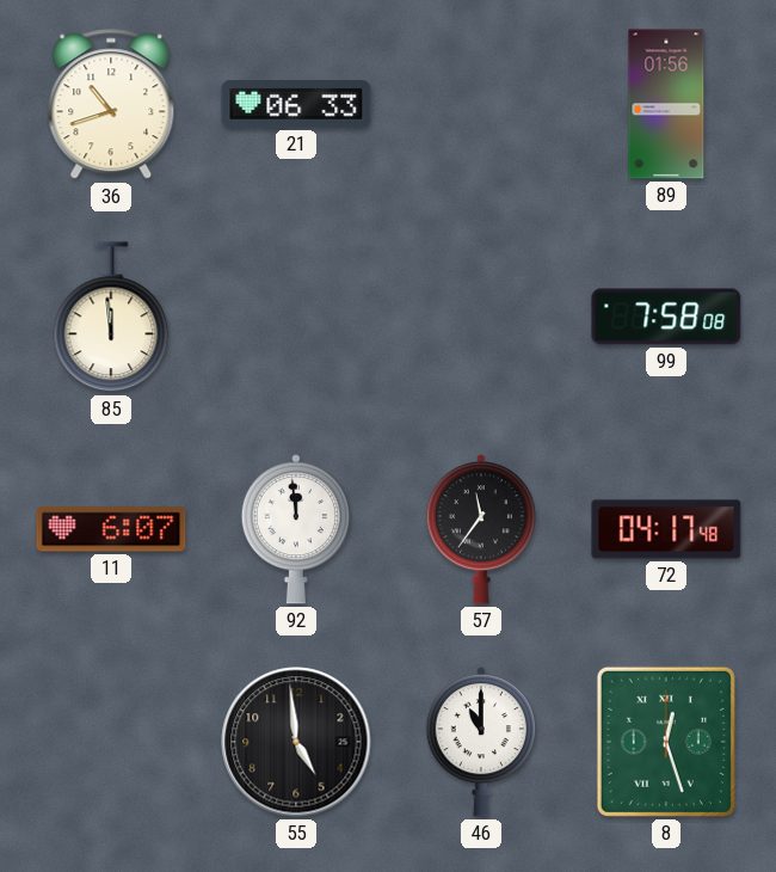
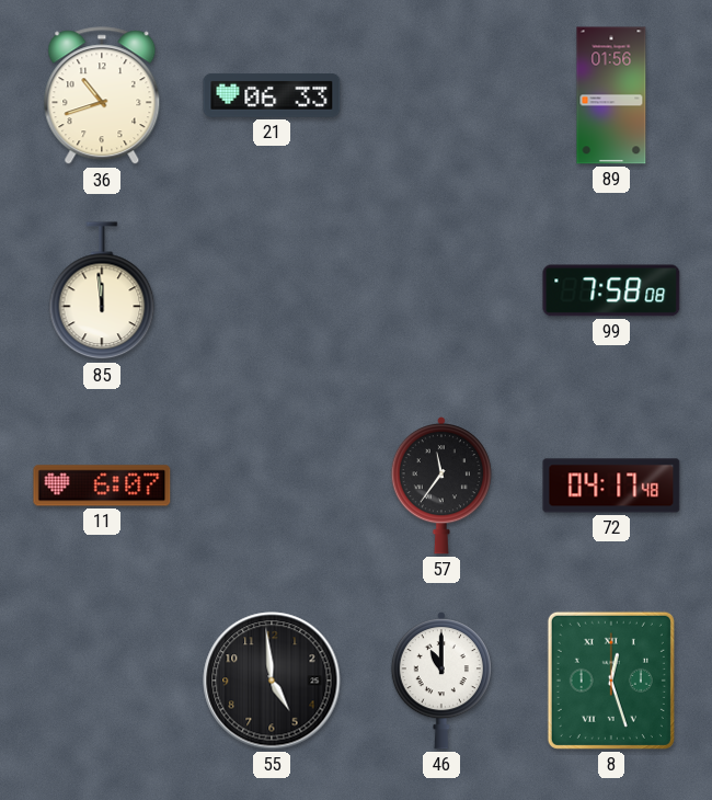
92: 11:59 -> none
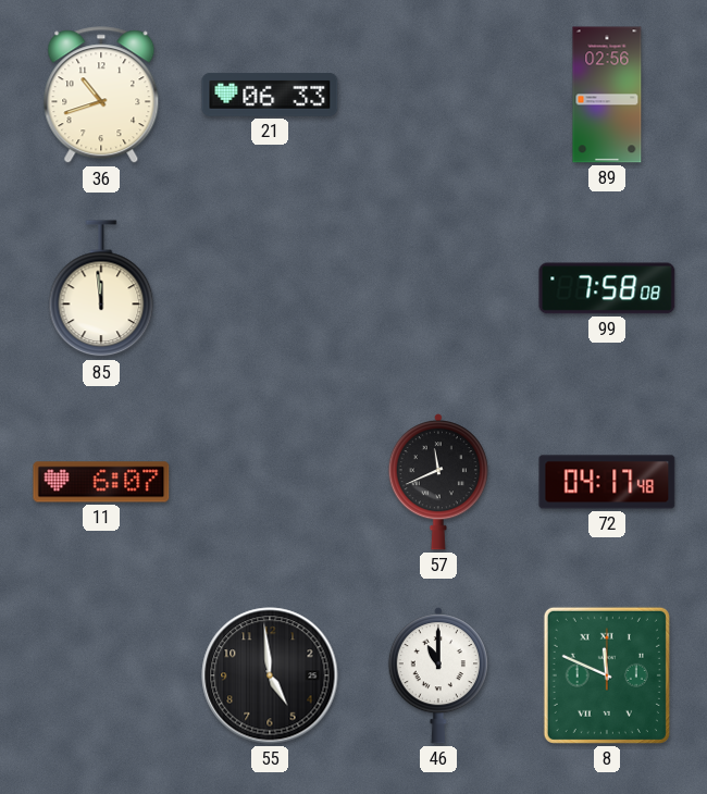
89: 01:56 -> 02:56
57: 11:36 -> 11:41
8: 12:27 -> 11:49
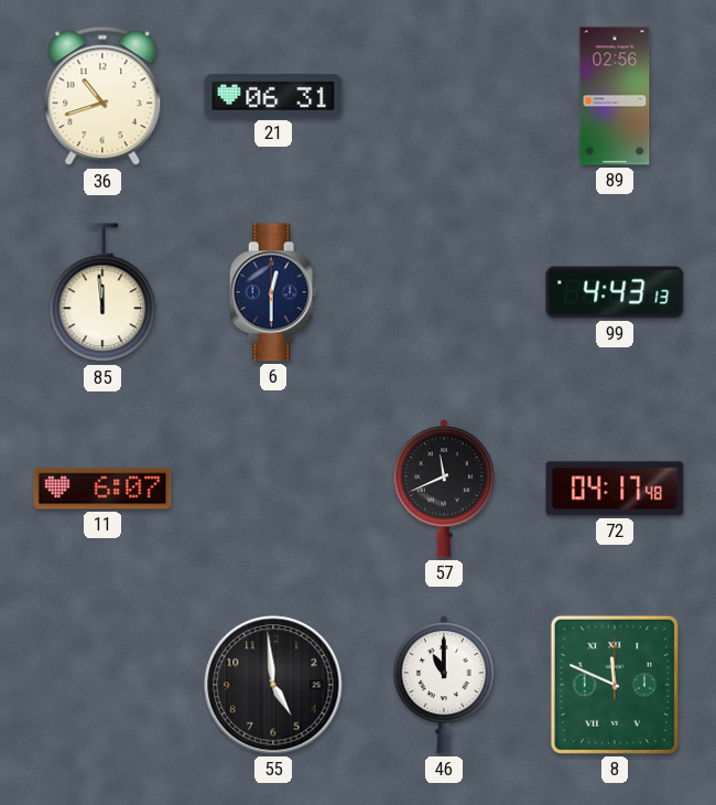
21: 06:33 -> 06:31
6: none -> 12:30
99: 7:58 -> 4:43
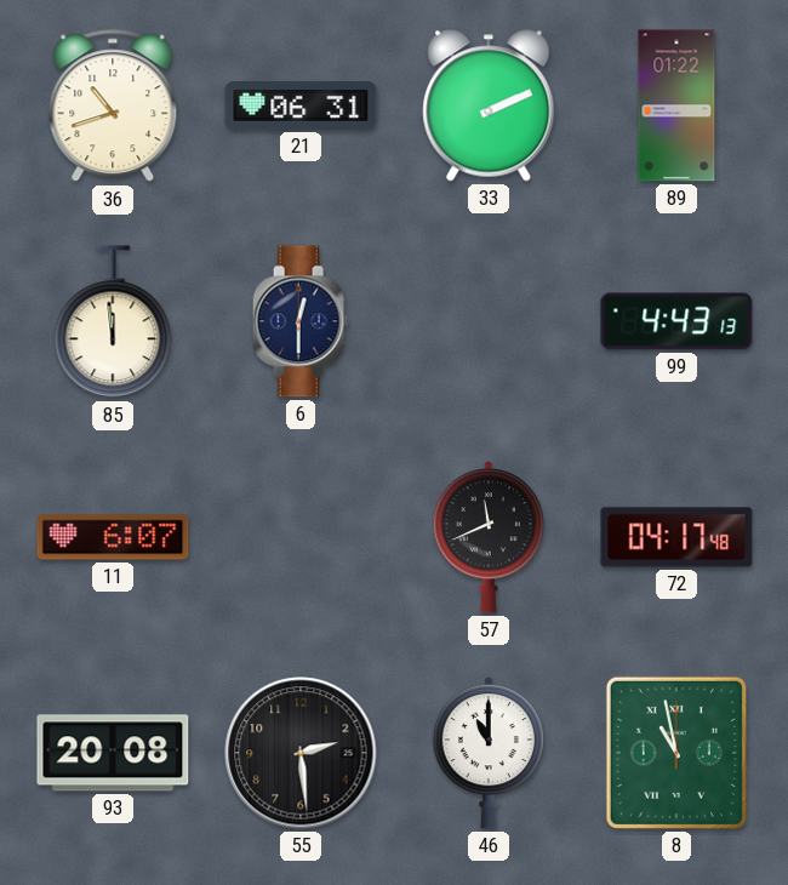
33: none -> 2:11
89: 02:56 -> 01:22
93: none -> 20:08
55: 4:59 -> 2:29
8: 11:49 -> 10:58
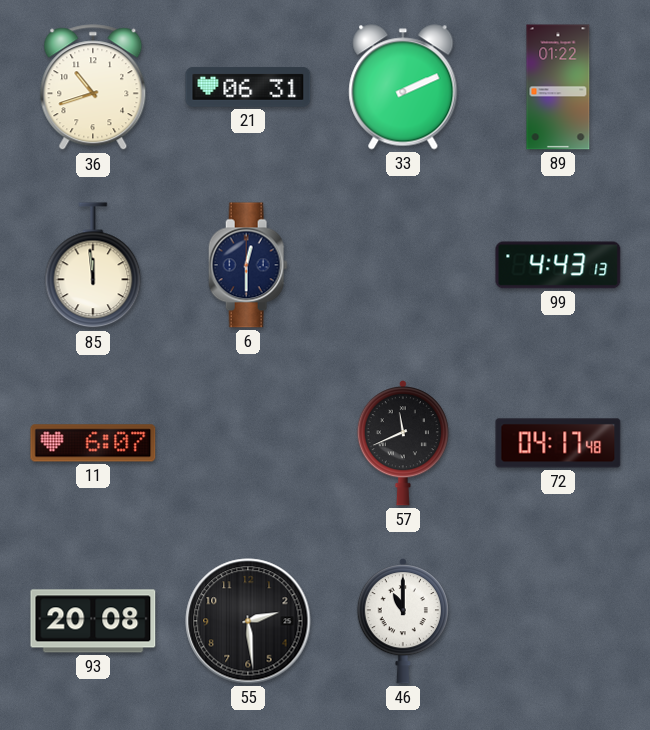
8: 10:58 -> none
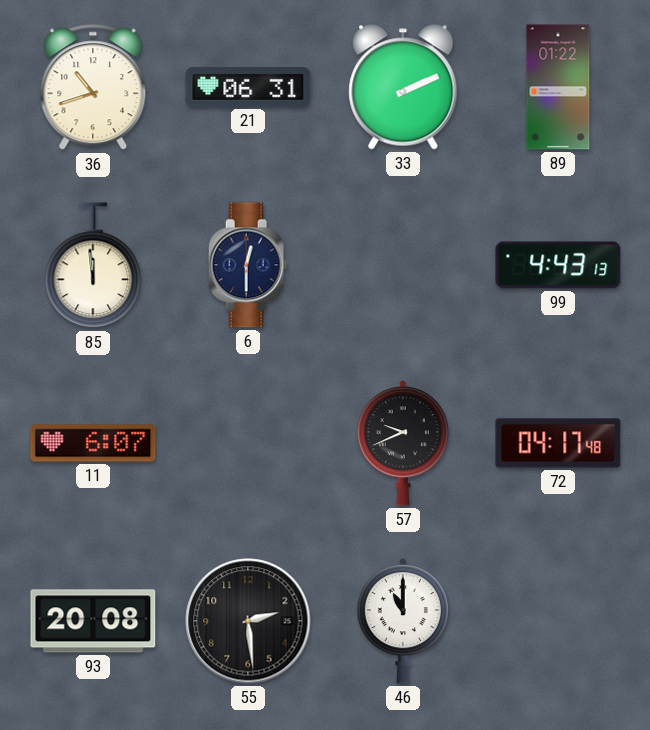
57: 11:41 -> 9:41
